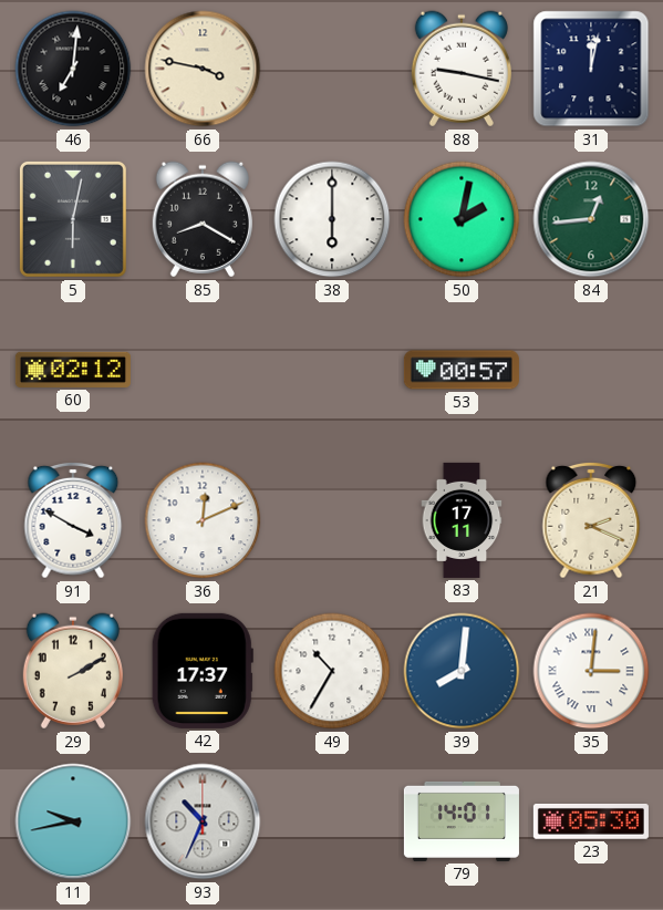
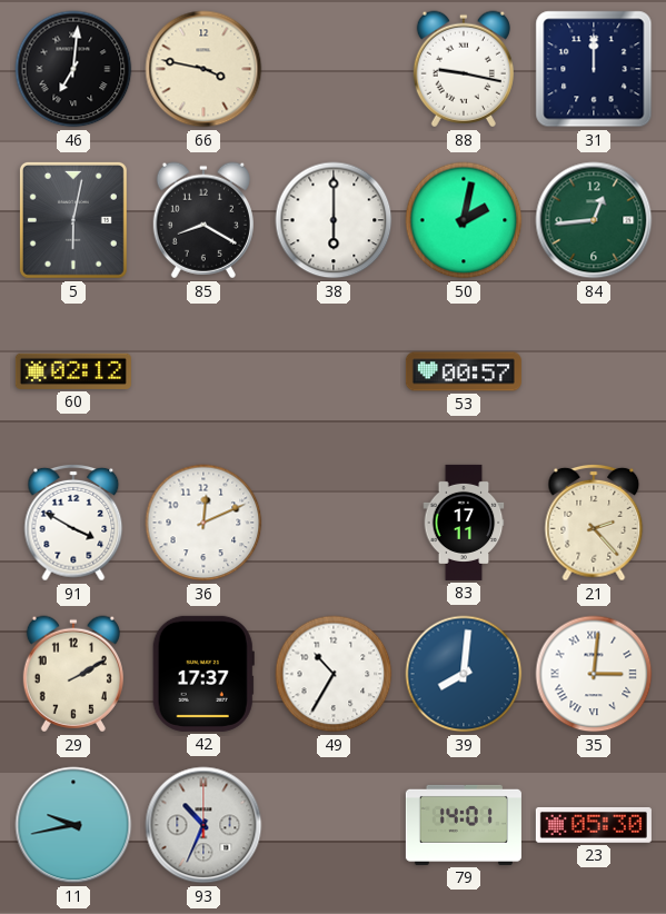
31: 12:02 -> 12:00
21: 2:19 -> 2:23
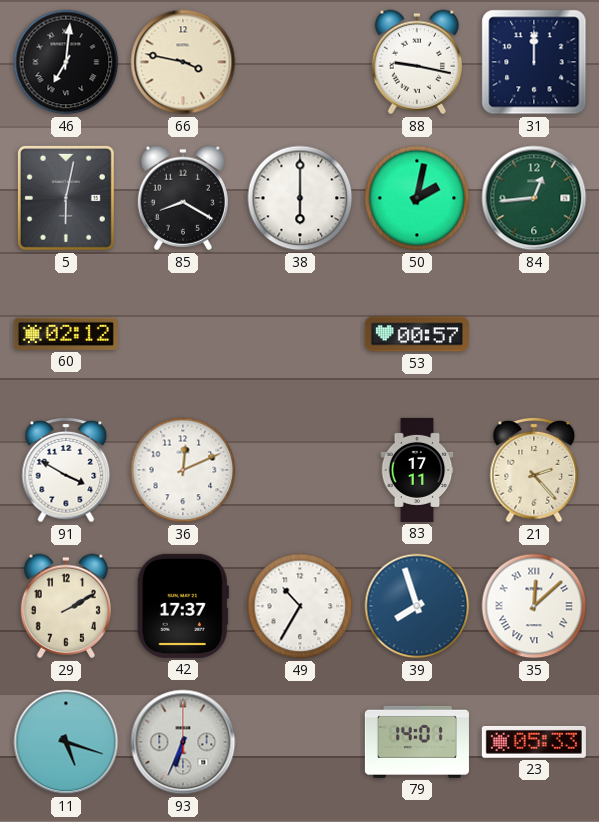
39: 8:01 -> 7:57
35: 3:01 -> 12:08
11: 9:43 -> 5:18
93: 10:34 -> 6:34
23: 05:30 -> 05:33
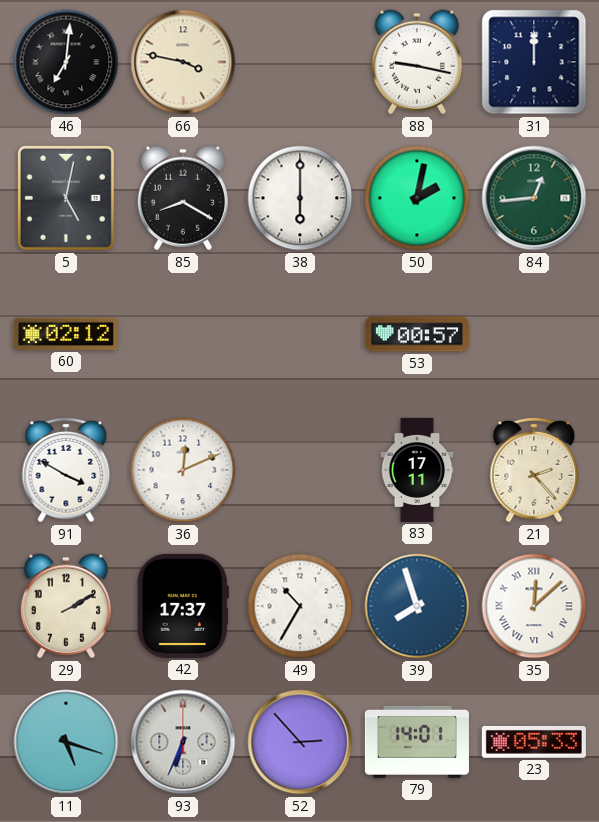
5: 6:02 -> 5:02
52: none -> 2:53
